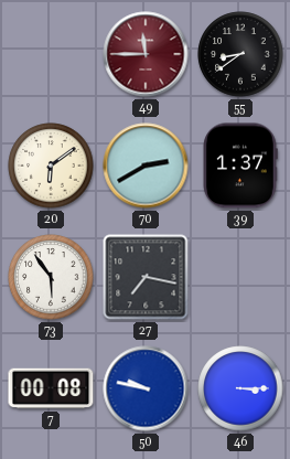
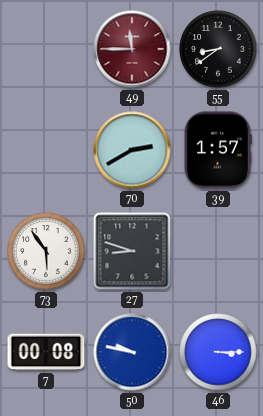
20: 6:09 -> none
39: 1:37 -> 1:57
27: 7:17 -> 8:48
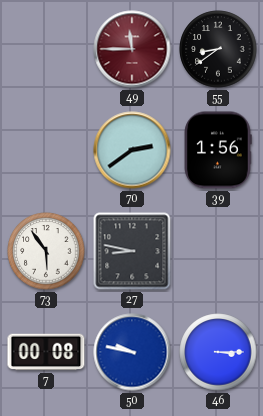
70: 2:40 -> 2:39
39: 1:57 -> 1:56
27: 8:48 -> 8:47
